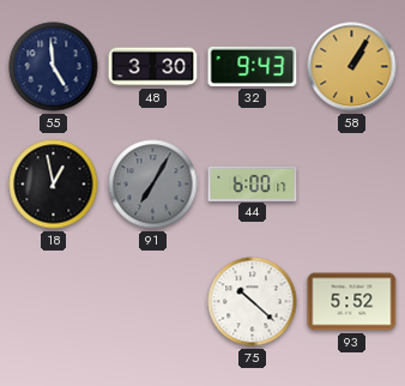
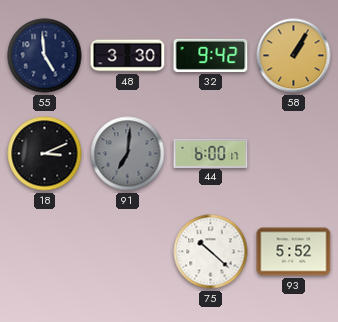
32: 9:43 -> 9:42
18: 12:58 -> 3:11
91: 7:05 -> 7:01
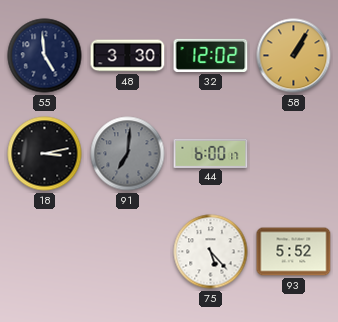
32: 9:42 -> 12:02
18: 3:11 -> 3:13
75: 10:22 -> 5:23
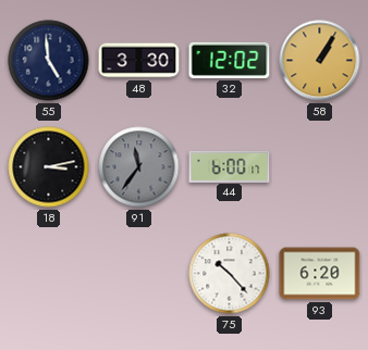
91: 7:01 -> 11:36
75: 5:23 -> 10:23
93: 5:52 -> 6:20
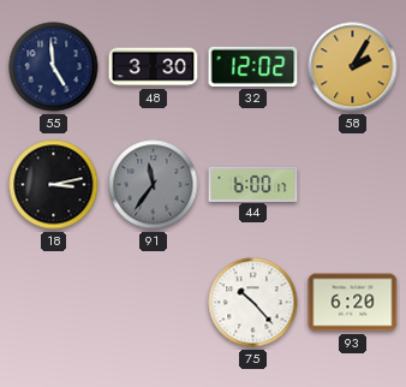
58: 1:05 -> 2:05
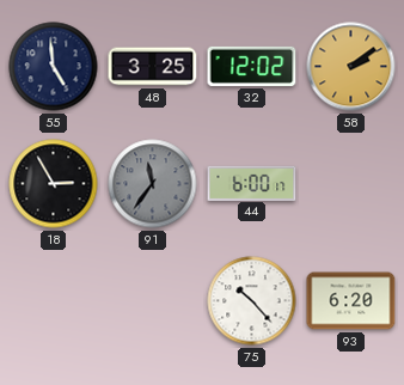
48: 3:30 -> 3:25
58: 2:05 -> 2:09
18: 3:13 -> 2:55
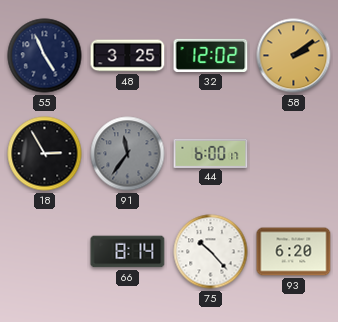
55: 4:59 -> 4:56
66: none -> 8:14
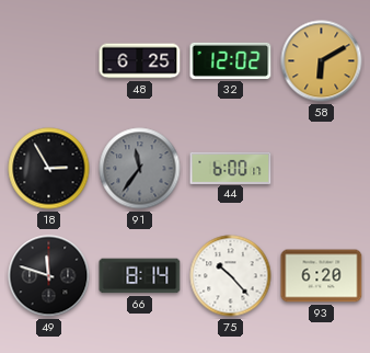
55: 4:56 -> none
48: 3:25 -> 6:25
58: 2:09 -> 6:10
49: none -> 11:48
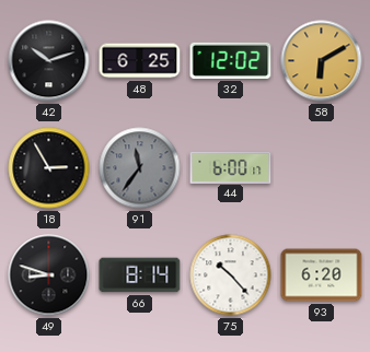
42: none -> 10:12
49: 11:48 -> 8:48
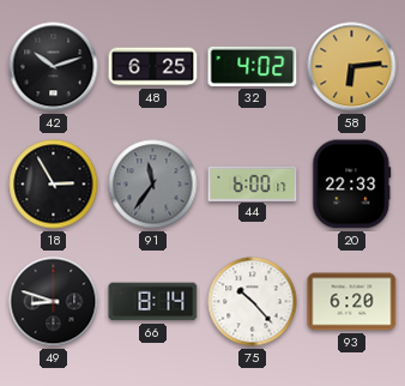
32: 12:02 -> 4:02
58: 6:10 -> 6:14
20: none -> 22:33
